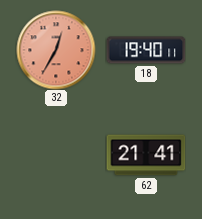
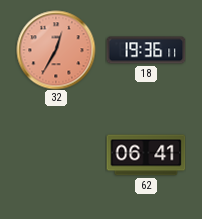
18: 19:40 -> 19:36
62: 21:41 -> 06:41
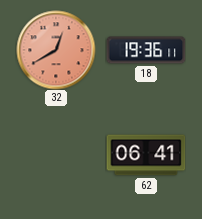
32: 12:35 -> 12:40
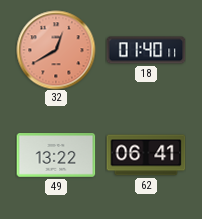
18: 19:36 -> 01:40
49: none -> 13:22
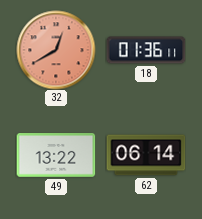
18: 01:40 -> 01:36
62: 06:41 -> 06:14
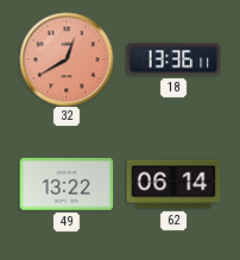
18: 01:36 -> 13:36
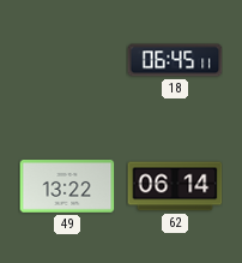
32: 12:40 -> none
18: 13:36 -> 06:45
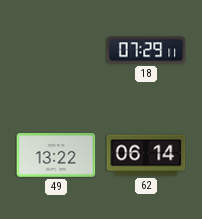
18: 06:45 -> 07:29
